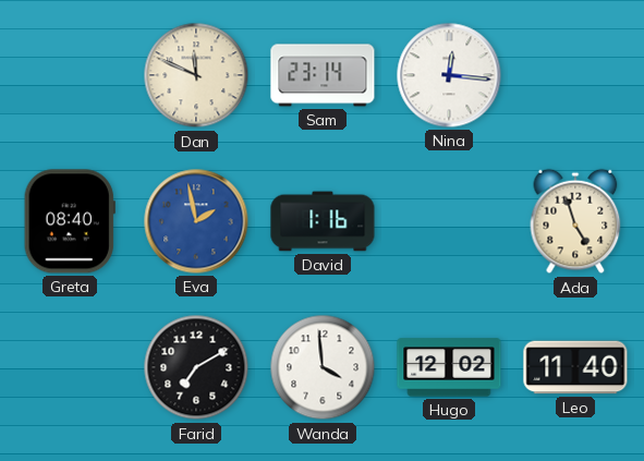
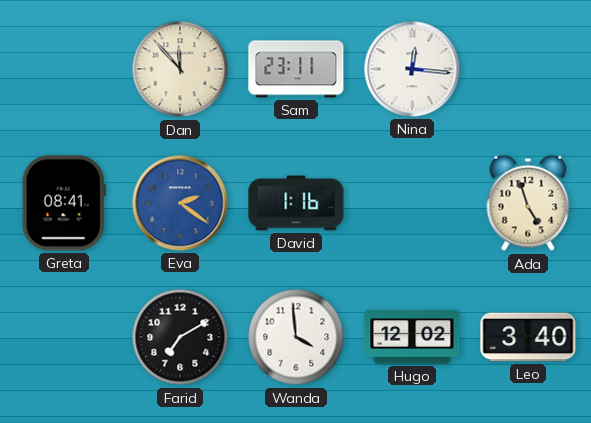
Dan: 11:49 -> 11:53
Sam: 23:14 -> 23:11
Greta: 08:40 -> 08:41
Eva: 1:58 -> 2:21
Leo: 11:40 -> 3:40
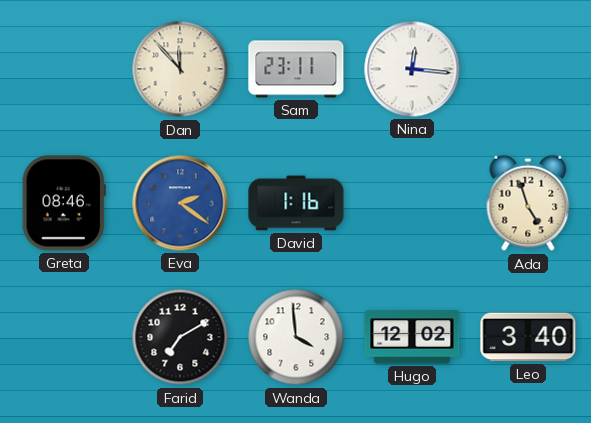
Greta: 08:41 -> 08:46
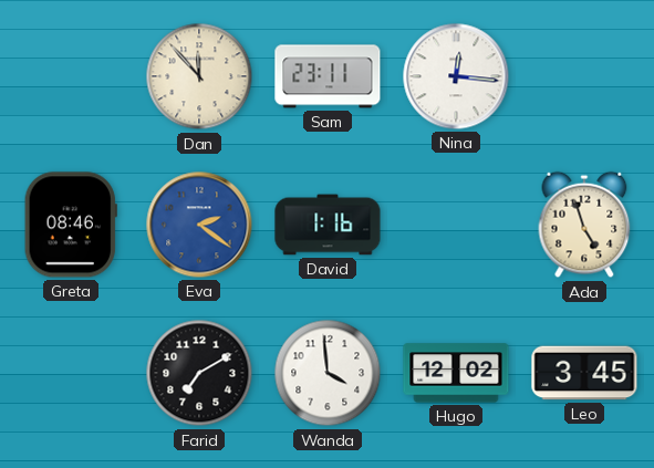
Leo: 3:40 -> 3:45
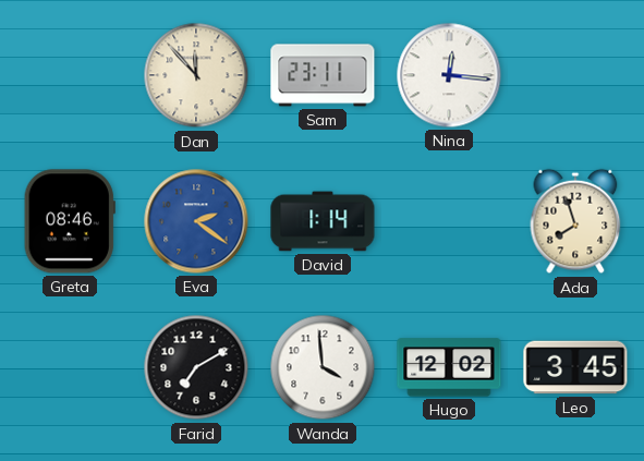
David: 1:16 -> 1:14
Ada: 4:57 -> 7:57
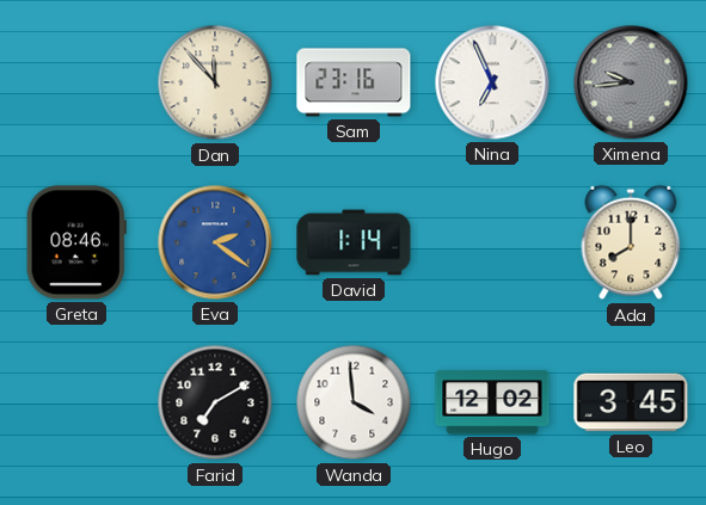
Sam: 23:11 -> 23:16
Nina: 12:16 -> 6:56
Ximena: none -> 9:44
Ada: 7:57 -> 8:00
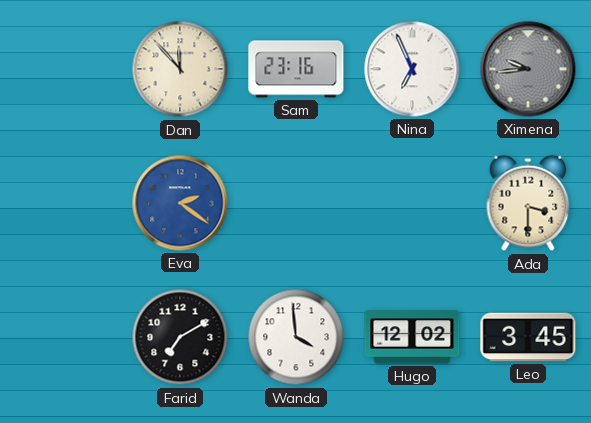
Greta: 08:46 -> none
David: 1:14 -> none
Ada: 8:00 -> 3:30
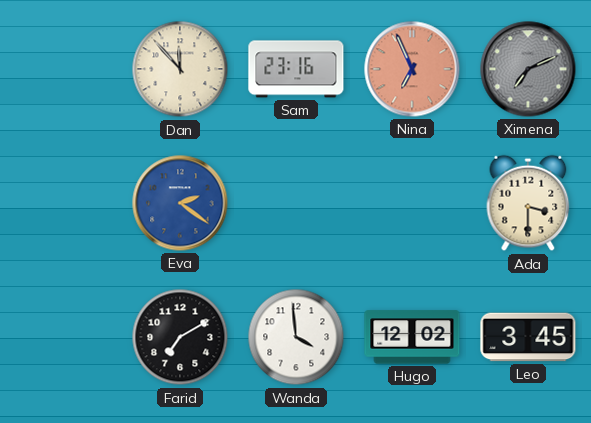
Nina dial: white -> salmon
Ximena: 9:44 -> 7:11
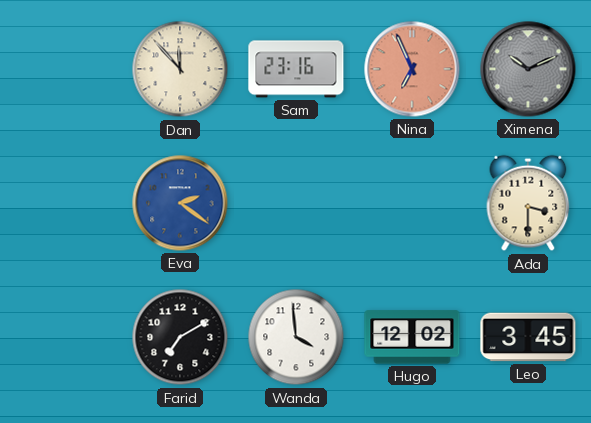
Ximena: 7:11 -> 10:11
